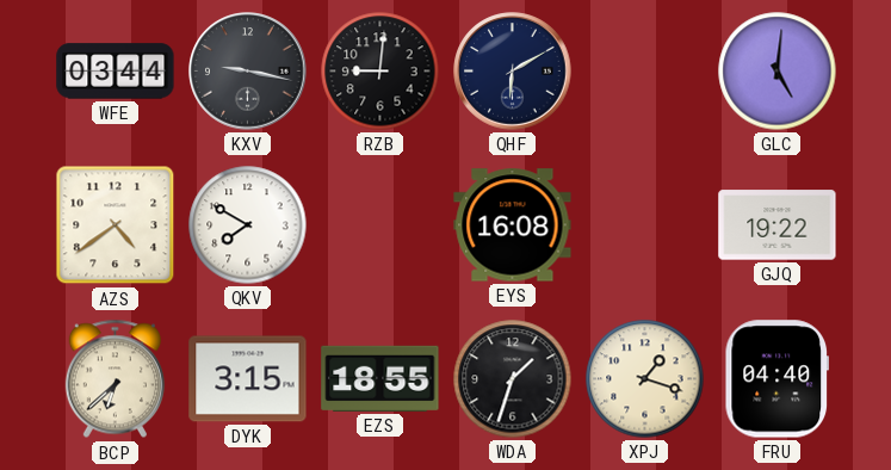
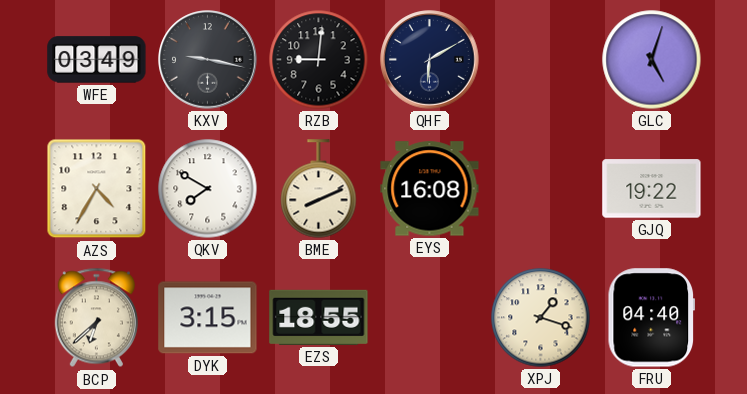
WFE: 03:44 -> 03:49
GLC: 5:01 -> 5:03
AZS: 4:39 -> 4:35
BME: none -> 8:11
WDA: 1:33 -> none
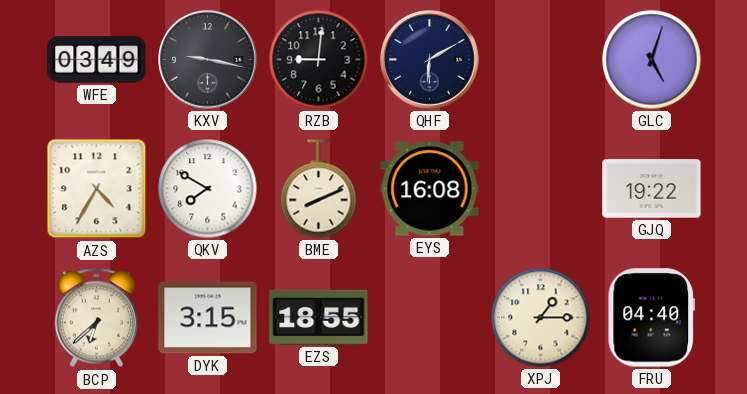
XPJ: 1:18 -> 1:15
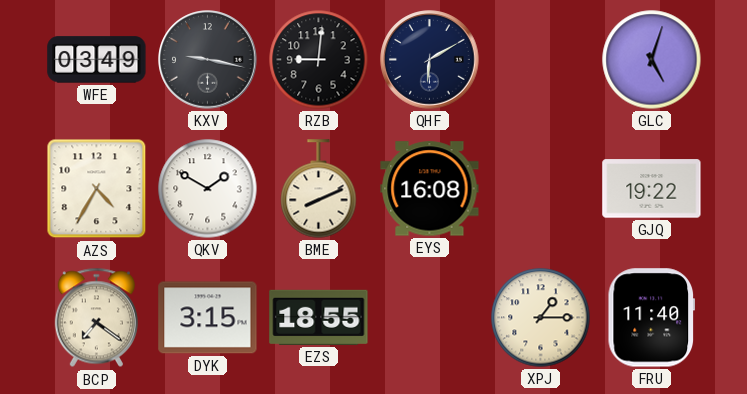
QKV: 7:50 -> 1:50
BCP: 6:38 -> 7:21
FRU: 04:40 -> 11:40
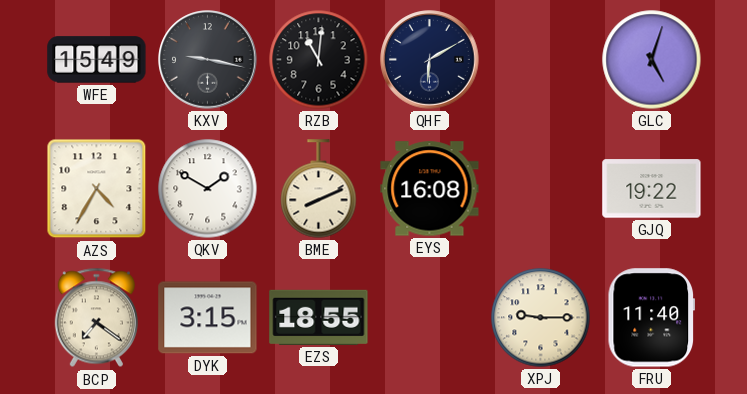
WFE: 03:49 -> 15:49
RZB: 9:01 -> 11:01
XPJ: 1:15 -> 9:15
